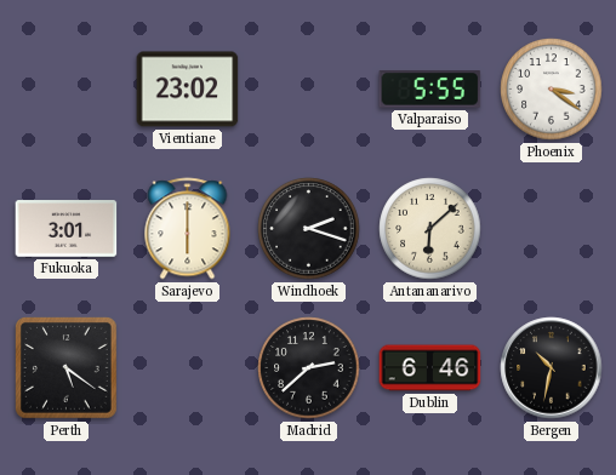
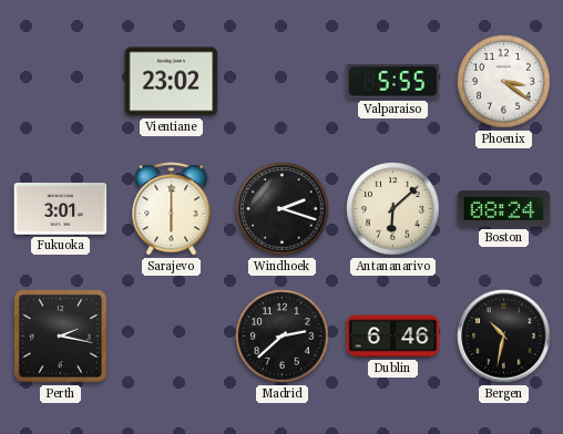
Boston: none -> 08:24
Perth: 5:21 -> 2:17
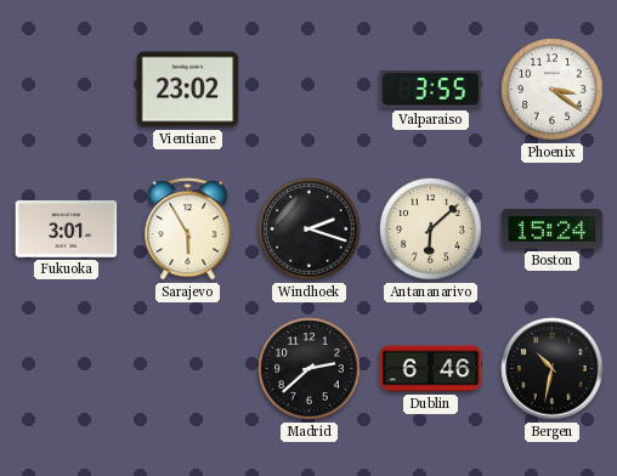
Valparaiso: 5:55 -> 3:55
Sarajevo: 6:00 -> 5:55
Boston: 08:24 -> 15:24
Perth: 2:17 -> none
